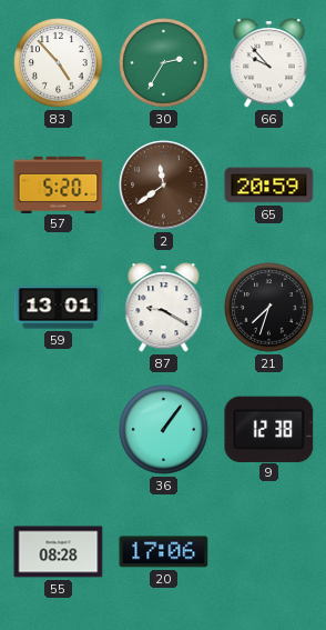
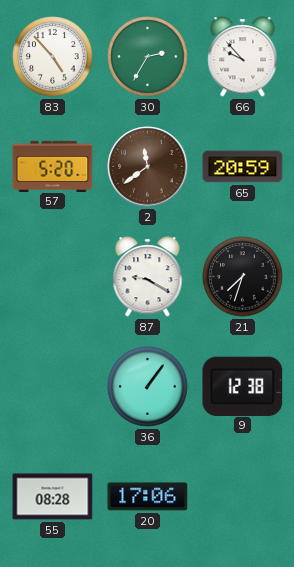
59: 13:01 -> none
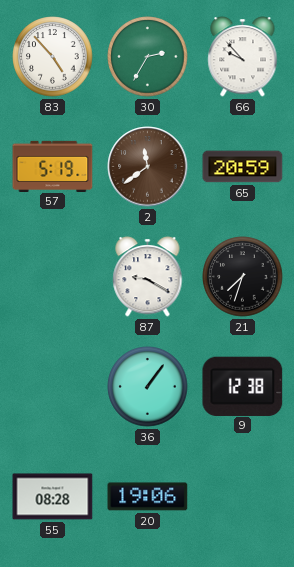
57: 5:20 -> 5:19
20: 17:06 -> 19:06
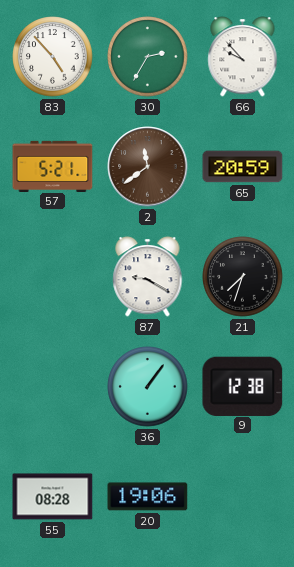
57: 5:19 -> 5:21
